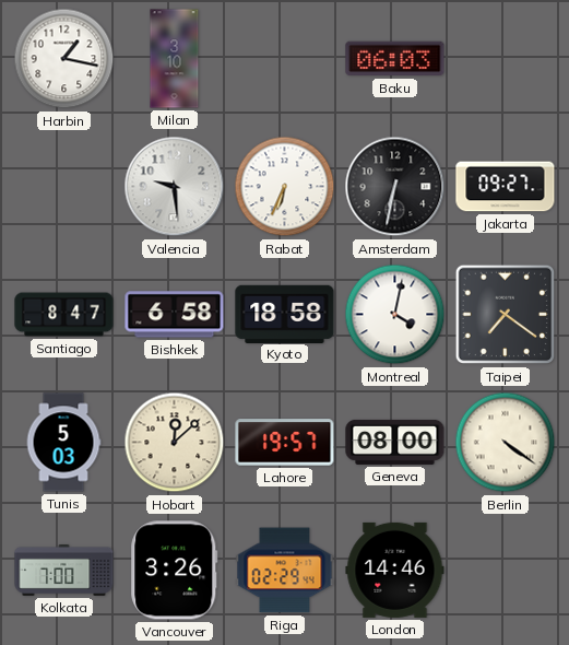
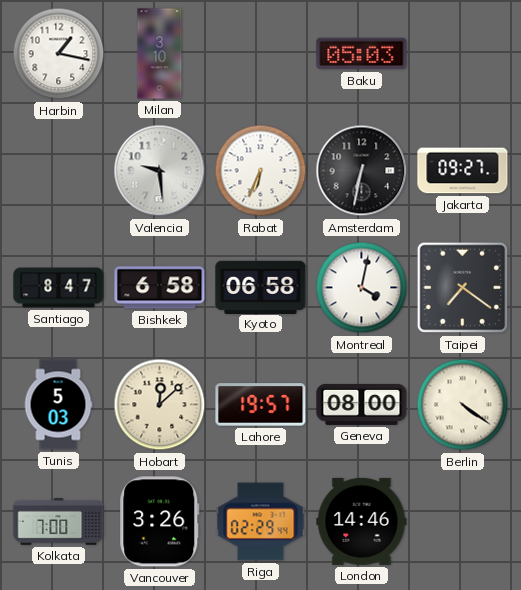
Baku: 06:03 -> 05:03
Kyoto: 18:58 -> 06:58
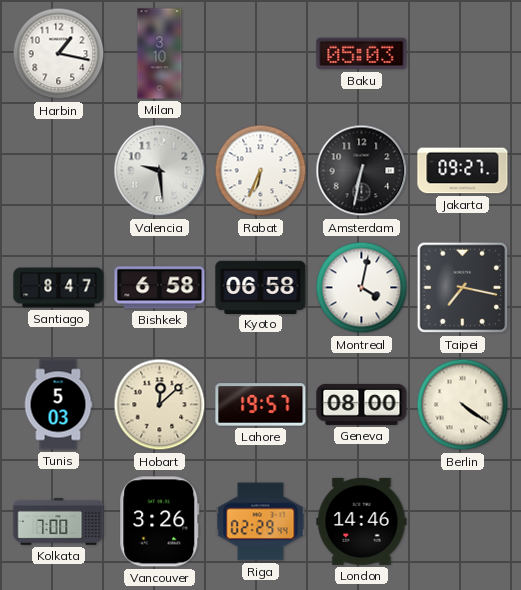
Taipei: 7:21 -> 7:17
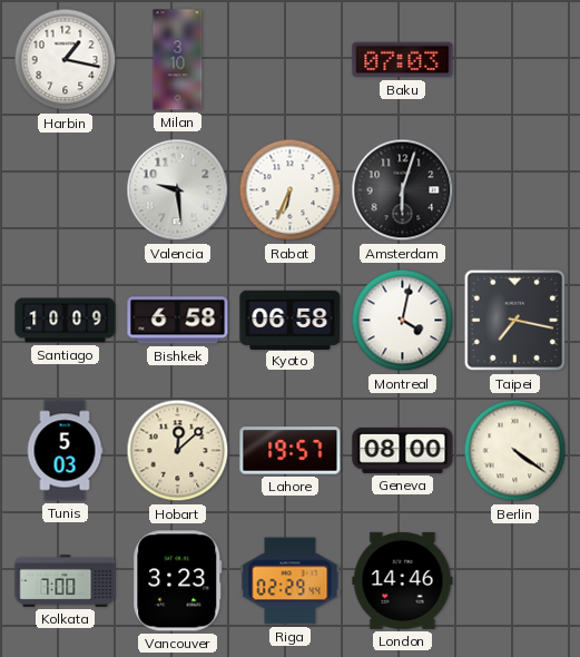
Baku: 05:03 -> 07:03
Amsterdam: 6:32 -> 6:03
Jakarta: 09:27 -> none
Santiago: 8:47 -> 10:09
Vancouver: 3:26 -> 3:23
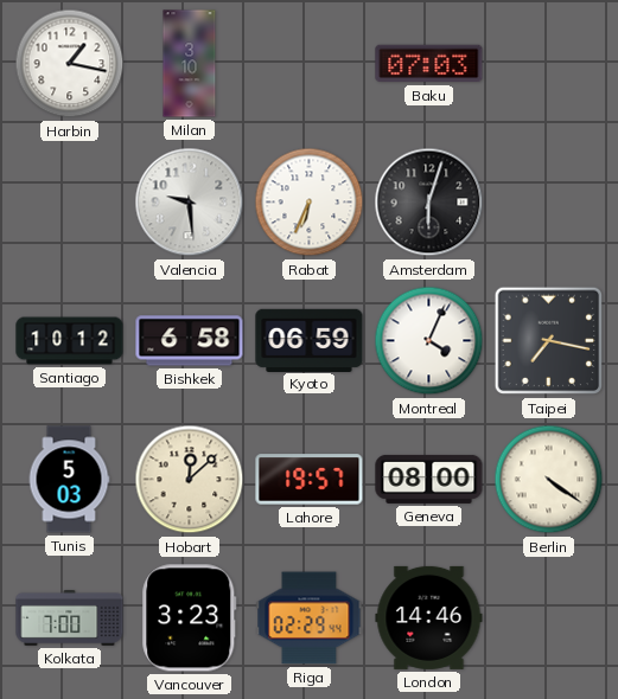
Santiago: 10:09 -> 10:12
Kyoto: 06:58 -> 06:59
Montreal: 4:02 -> 4:04
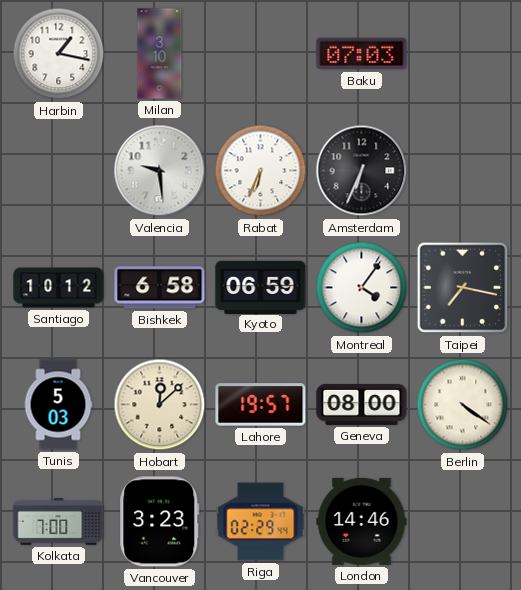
Amsterdam: 6:03 -> 6:34
Montreal: 4:04 -> 4:06
